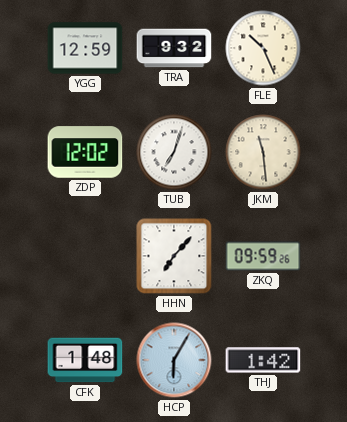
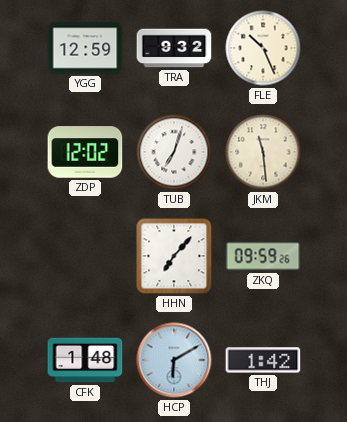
HCP: 6:05 -> 6:10
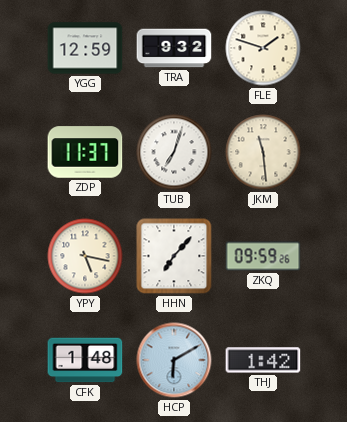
FLE: 10:26 -> 1:48
ZDP: 12:02 -> 11:37
YPY: none -> 5:17
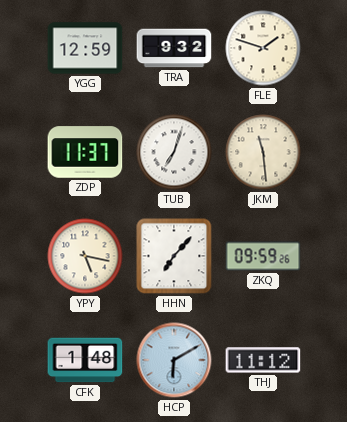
THJ: 1:42 -> 11:12
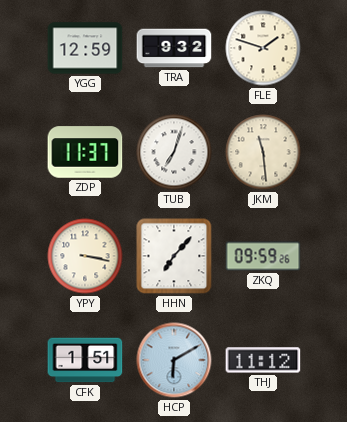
YPY: 5:17 -> 3:17
CFK: 1:48 -> 1:51
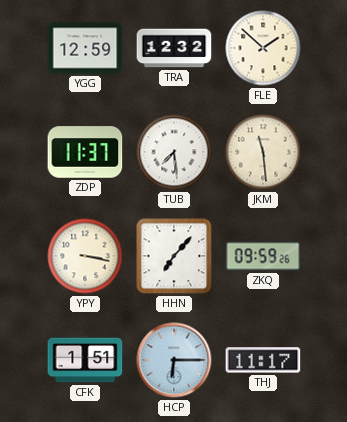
TRA: 9:32 -> 12:32
FLE: 1:48 -> 1:52
TUB: 7:03 -> 7:29
HCP: 6:10 -> 6:15
THJ: 11:12 -> 11:17
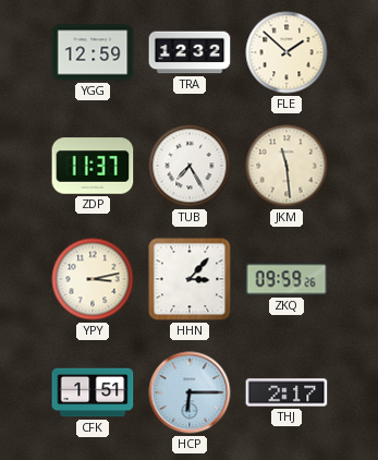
TUB: 7:29 -> 7:25
YPY: 3:17 -> 3:13
HHN: 7:07 -> 3:07
THJ: 11:17 -> 2:17
